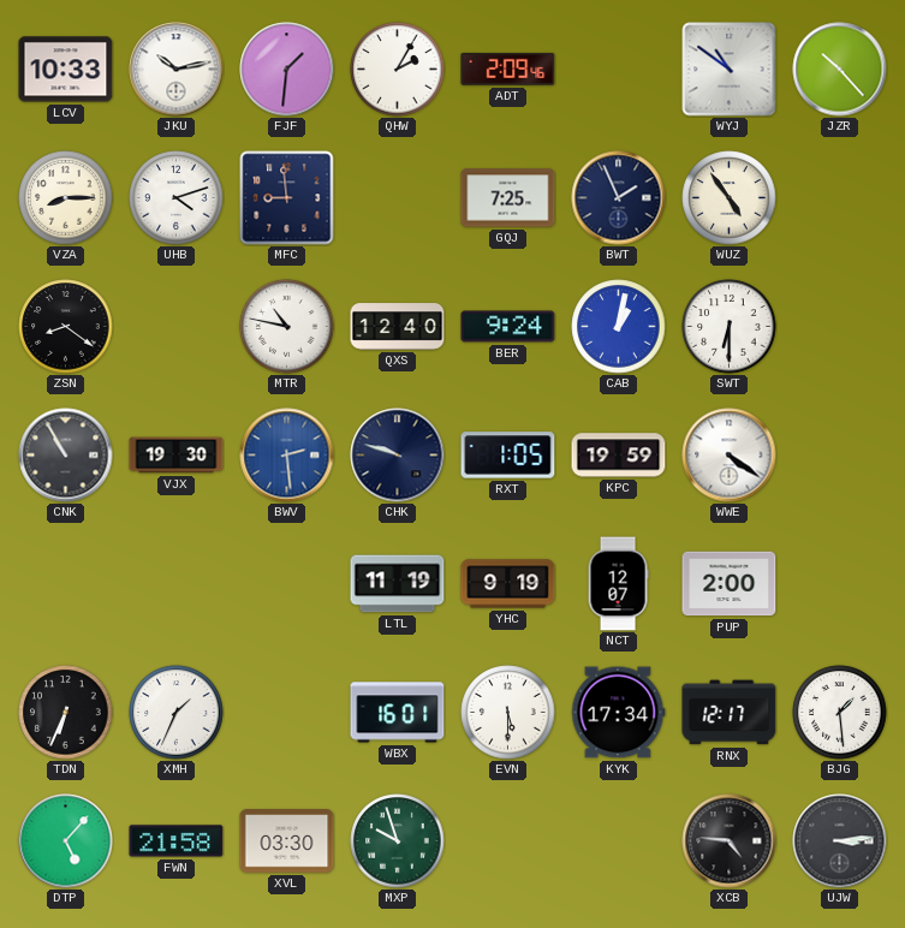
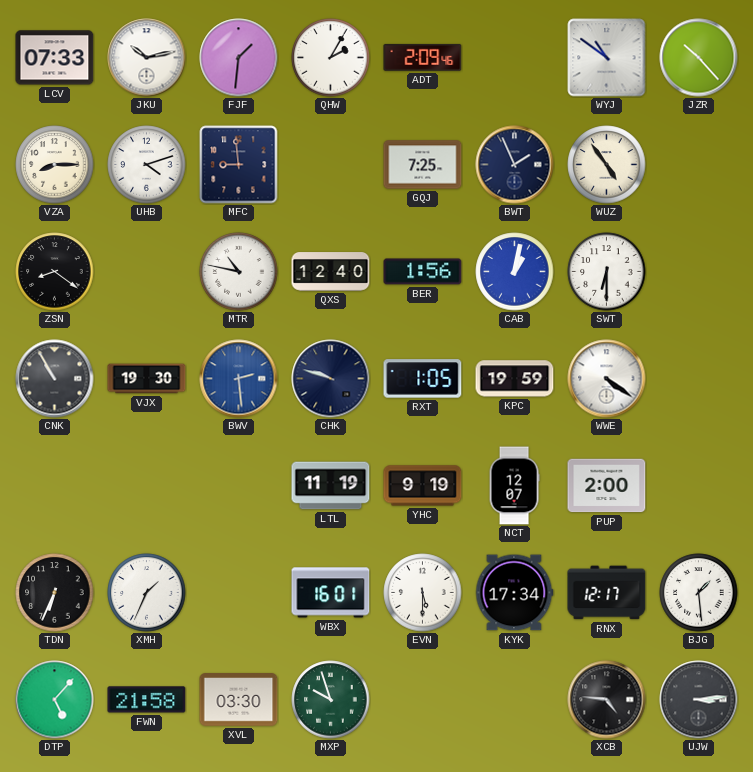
LCV: 10:33 -> 07:33
BER: 9:24 -> 1:56
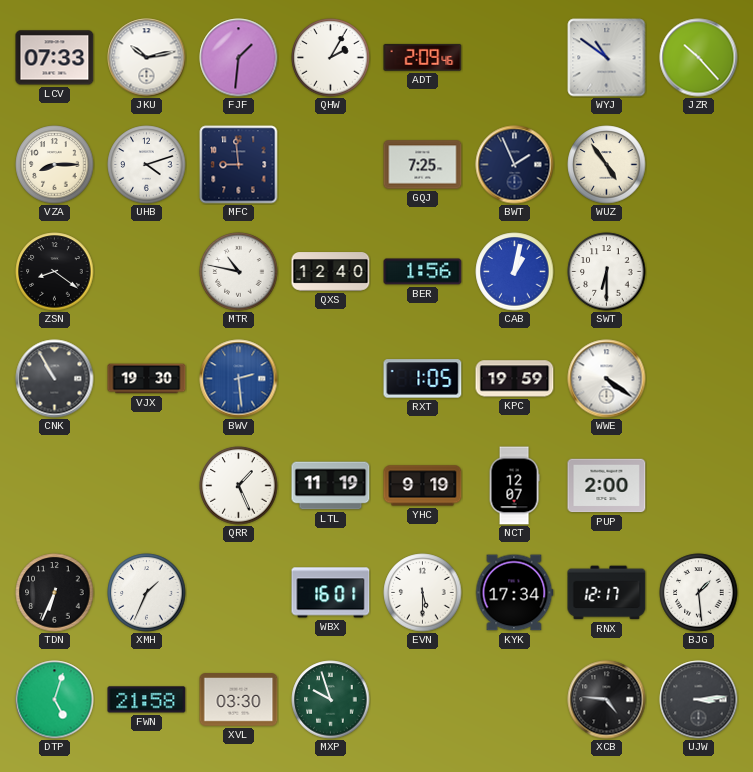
CHK: 9:48 -> none
QRR: none -> 1:26
DTP: 5:07 -> 5:03
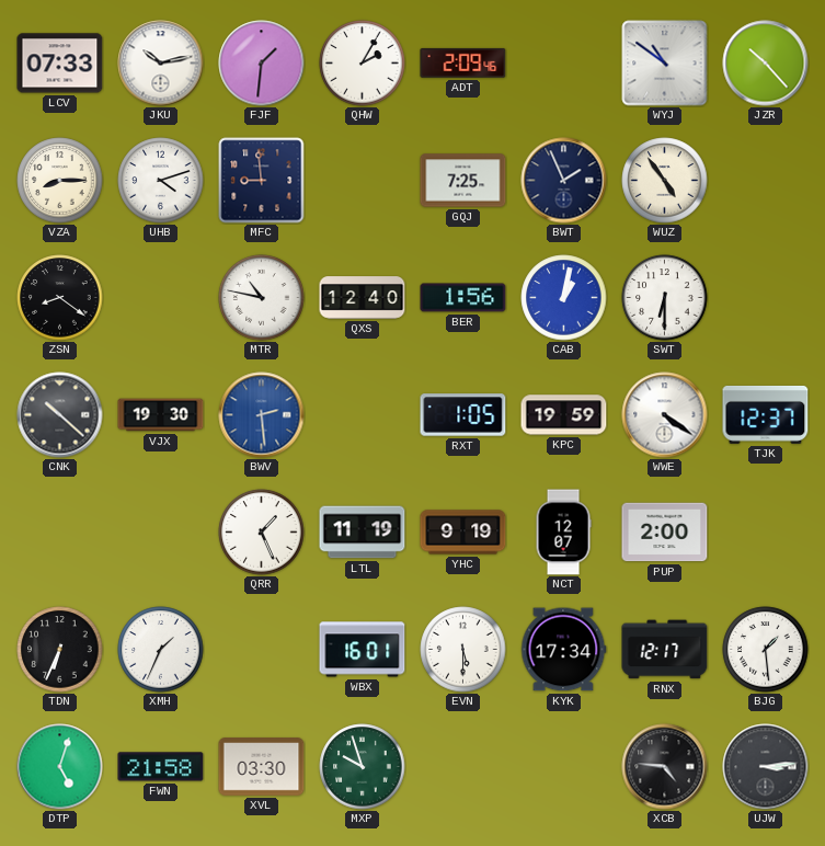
CNK: 10:55 -> 10:22
TJK: none -> 12:37
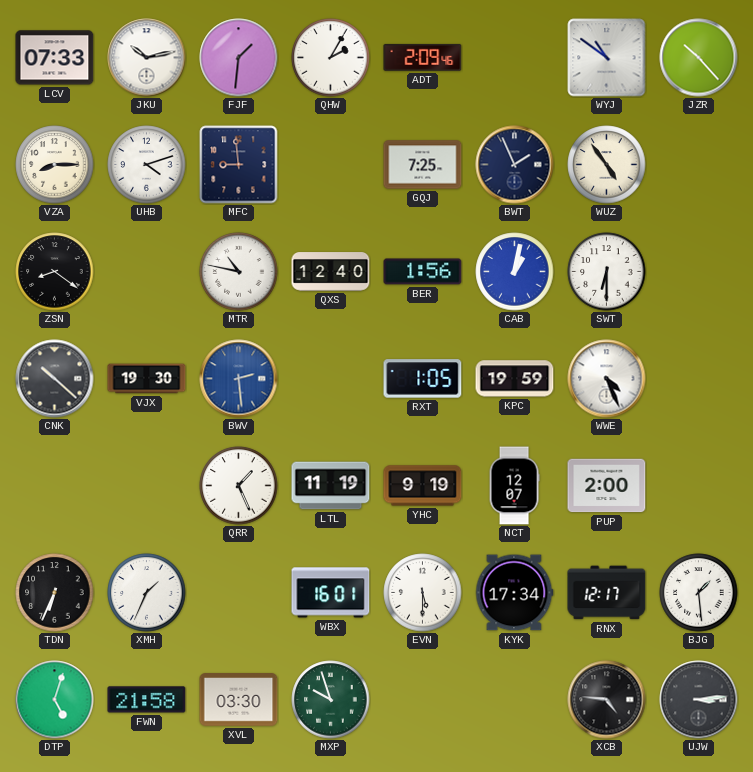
WWE: 4:21 -> 4:26
TJK: 12:37 -> none
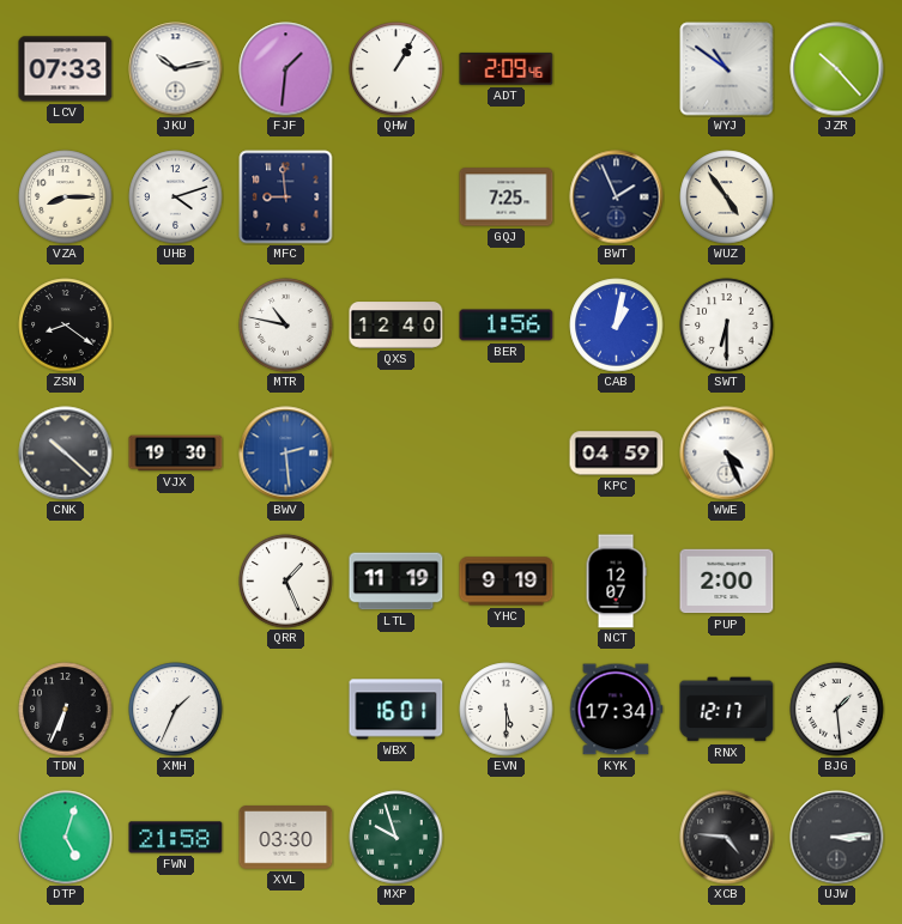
QHW: 2:05 -> 1:05
RXT: 1:05 -> none
KPC: 19:59 -> 04:59
